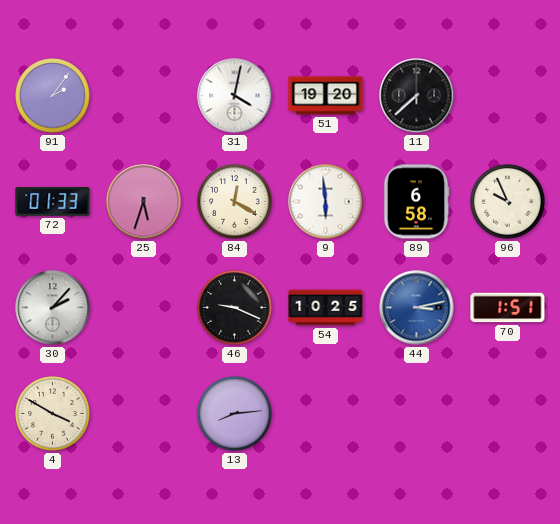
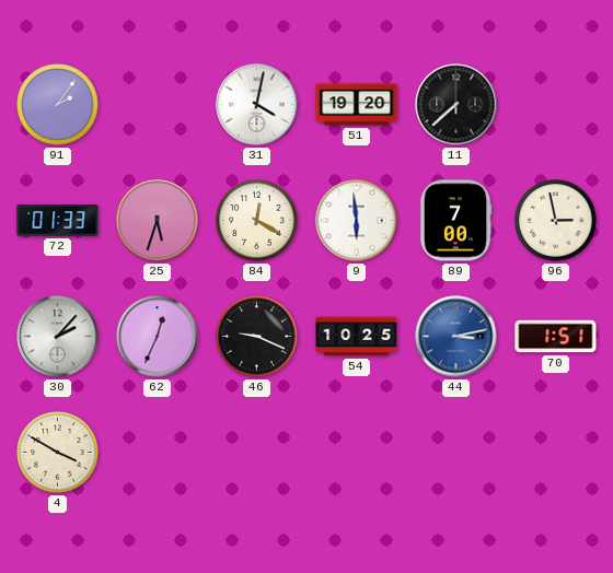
89: 6:58 -> 7:00
96: 9:56 -> 2:58
62: none -> 12:34
13: 8:14 -> none
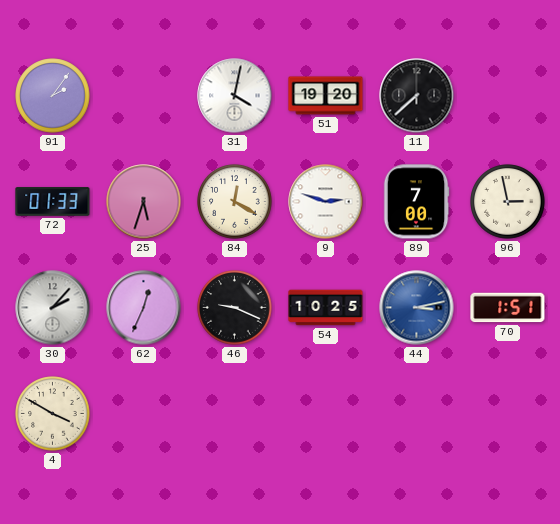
9: 5:59 -> 2:48
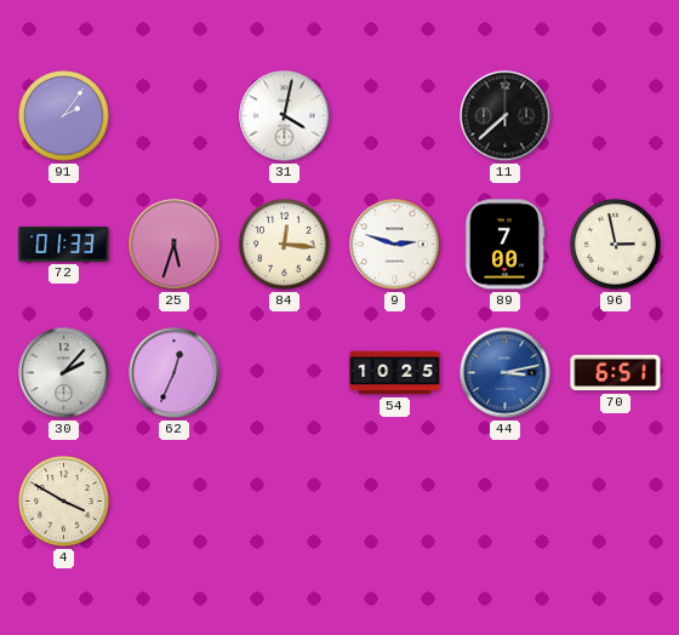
51: 19:20 -> none
84: 12:20 -> 12:16
46: 9:19 -> none
70: 1:51 -> 6:51
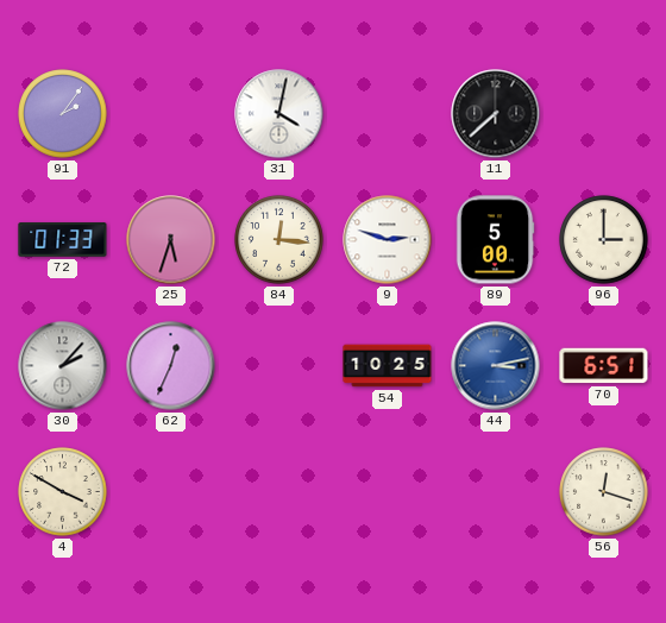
89: 7:00 -> 5:00
96: 2:58 -> 3:00
56: none -> 12:18
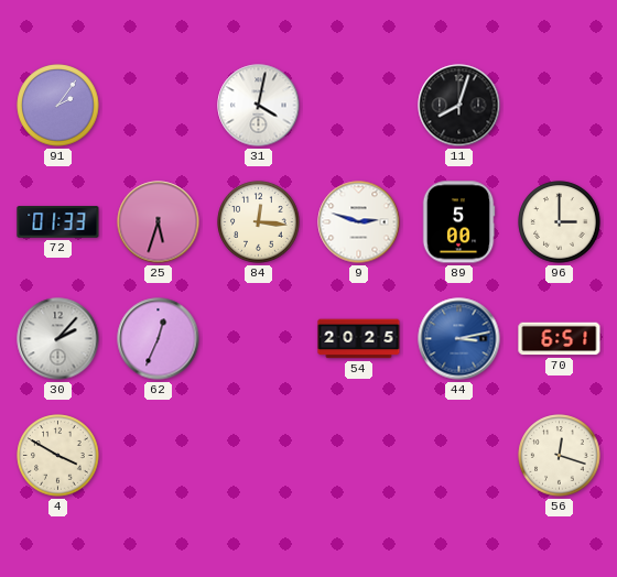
11: 7:38 -> 8:03
54: 10:25 -> 20:25
